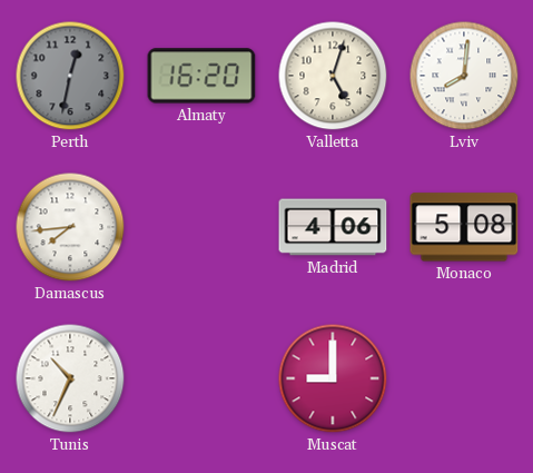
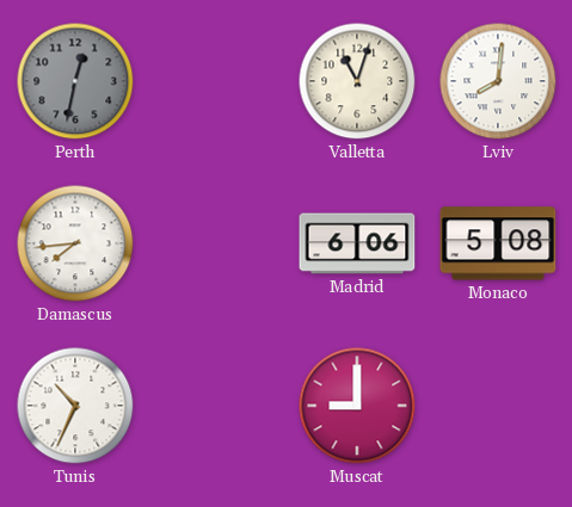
Almaty: 16:20 -> none
Valletta: 5:03 -> 11:03
Madrid: 4:06 -> 6:06
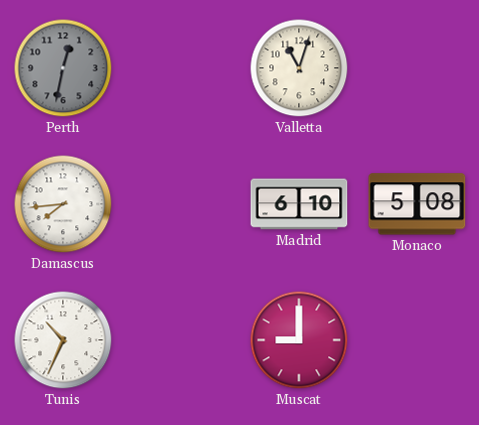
Lviv: 8:01 -> none
Madrid: 6:06 -> 6:10
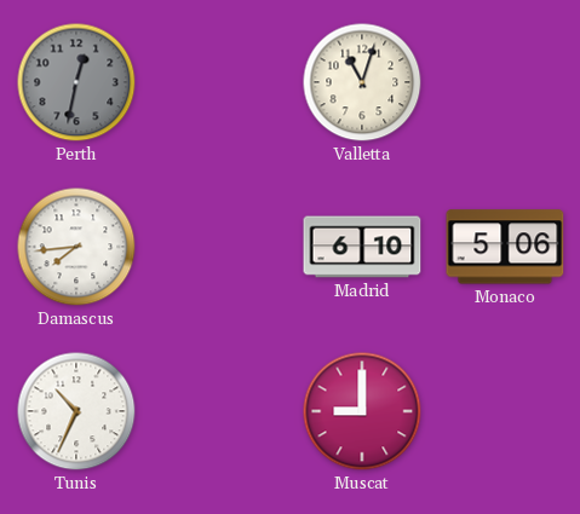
Monaco: 5:08 -> 5:06
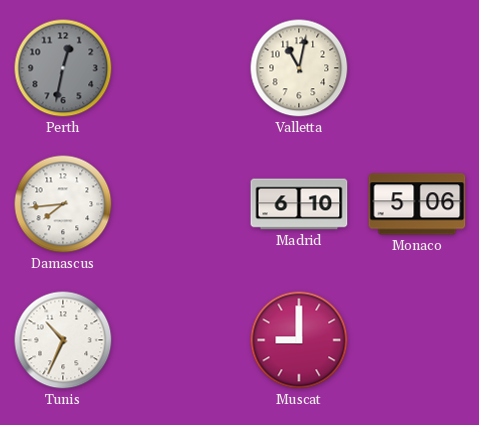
Valletta: 11:03 -> 11:02
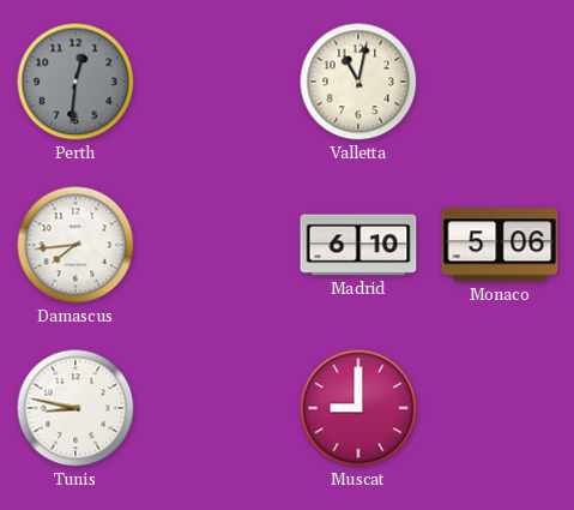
Perth: 12:32 -> 12:31
Tunis: 10:34 -> 8:47
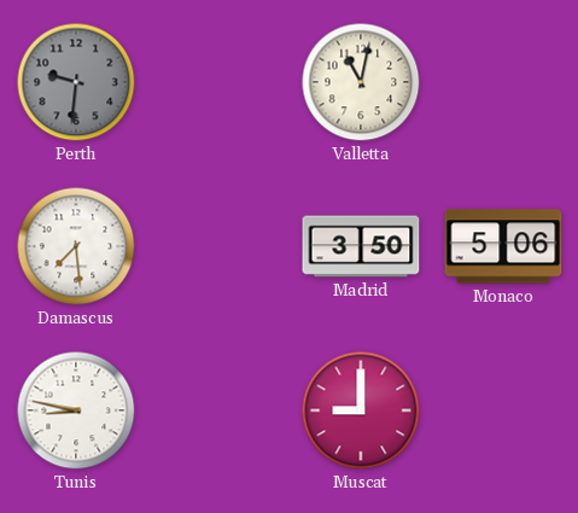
Perth: 12:31 -> 9:31
Damascus: 7:44 -> 7:29
Madrid: 6:10 -> 3:50
